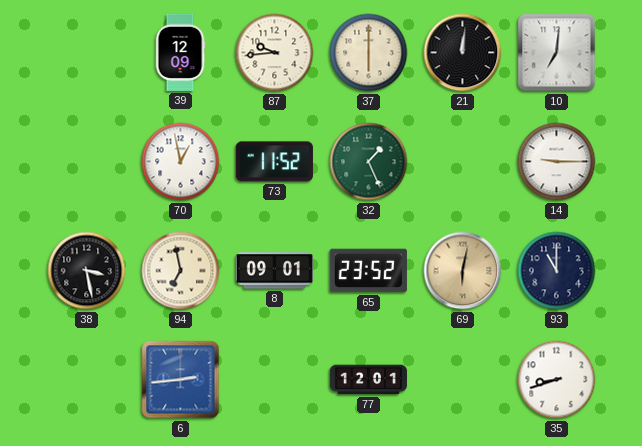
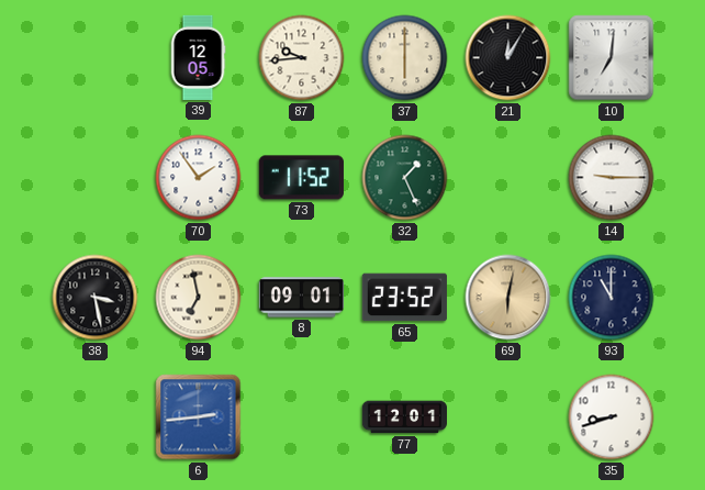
39: 12:09 -> 12:05
21: 12:01 -> 12:05
70: 12:58 -> 1:54
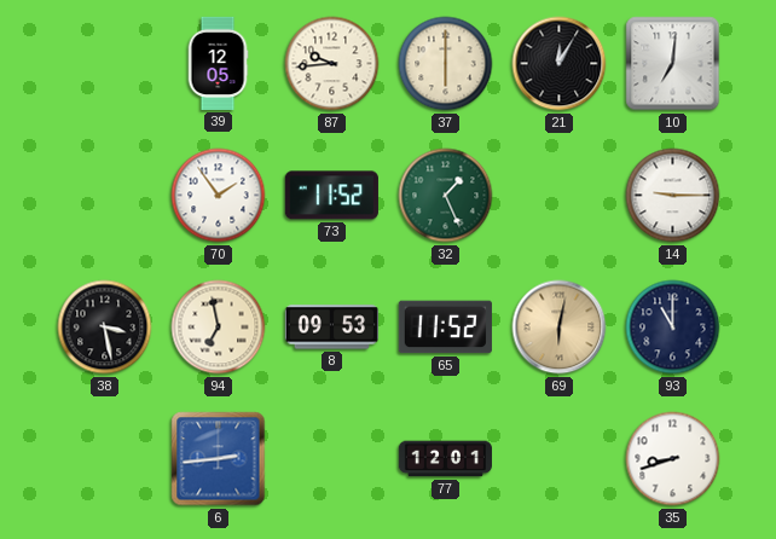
8: 09:01 -> 09:53
65: 23:52 -> 11:52
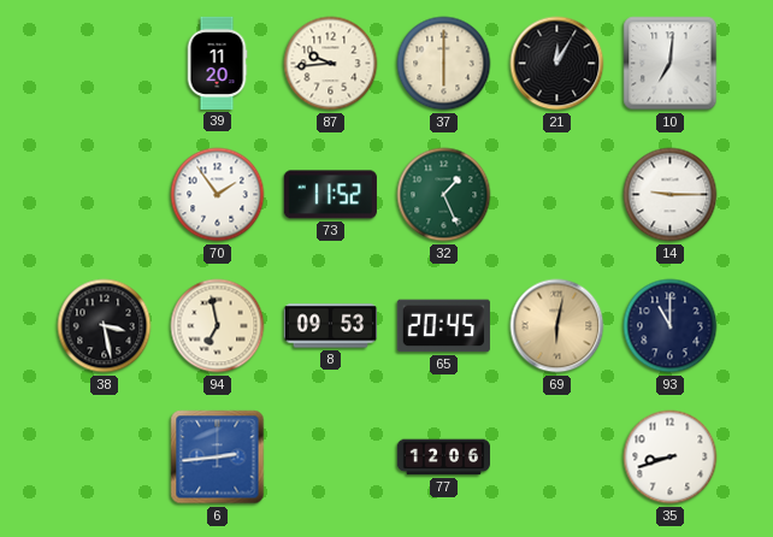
39: 12:05 -> 11:20
65: 11:52 -> 20:45
77: 12:01 -> 12:06
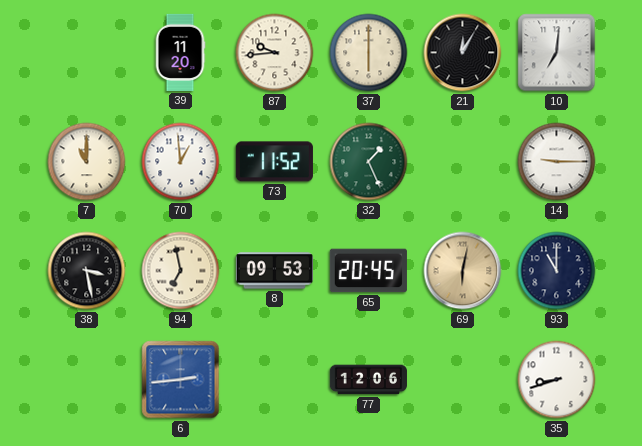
7: none -> 11:00
70: 1:54 -> 12:59
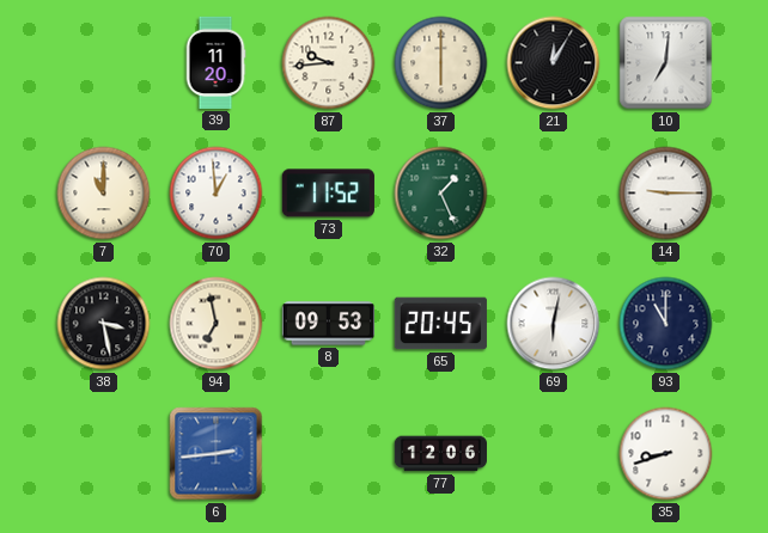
69 dial: champagne -> white
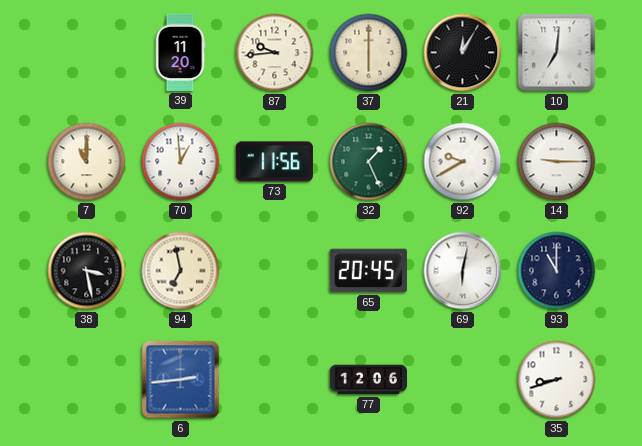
73: 11:52 -> 11:56
92: none -> 9:40
8: 09:53 -> none
